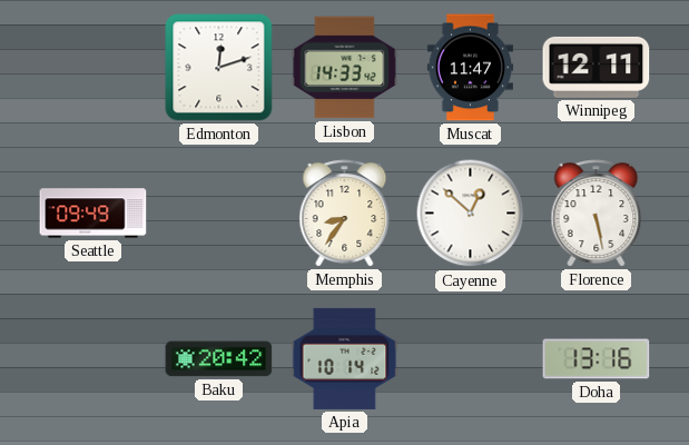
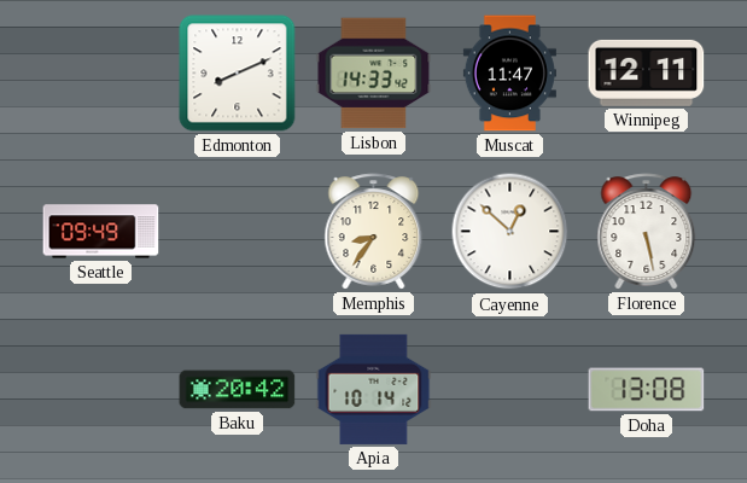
Edmonton: 12:12 -> 8:11
Doha: 13:16 -> 13:08
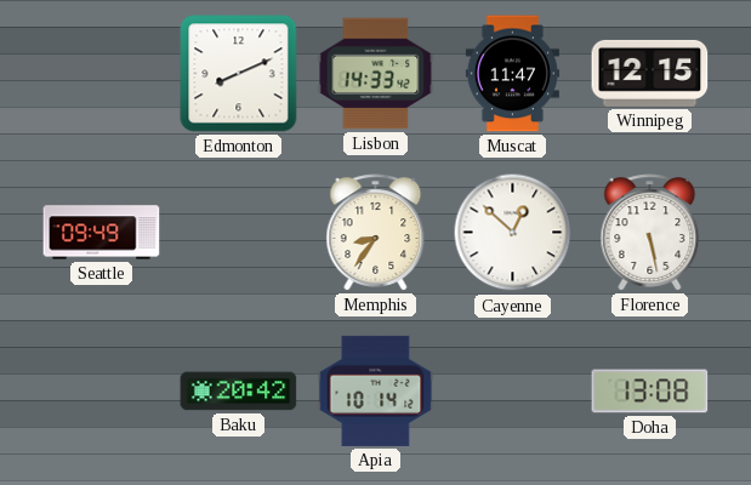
Winnipeg: 12:11 -> 12:15
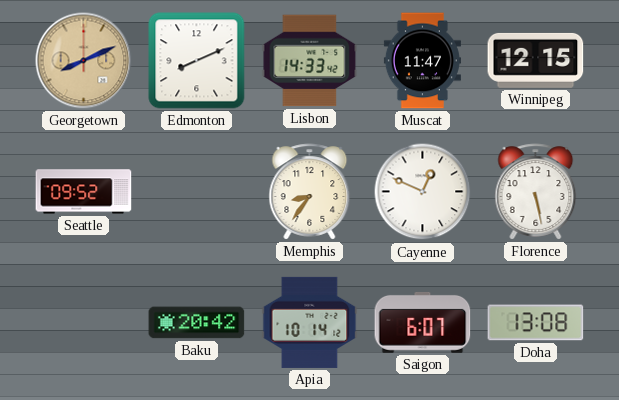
Georgetown: none -> 8:11
Seattle: 09:49 -> 09:52
Cayenne: 12:52 -> 12:49
Saigon: none -> 6:07
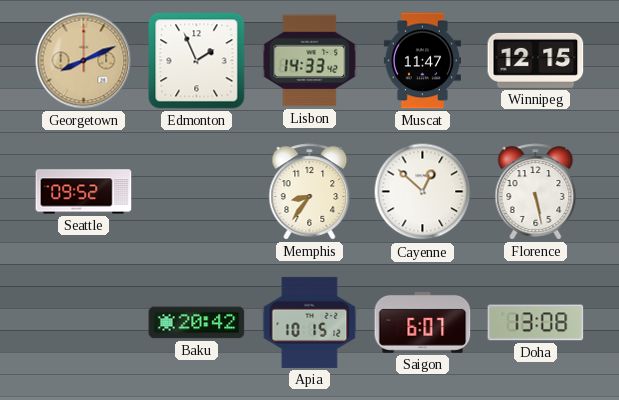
Edmonton: 8:11 -> 1:56
Cayenne: 12:49 -> 12:52
Apia: 10:14 -> 10:15
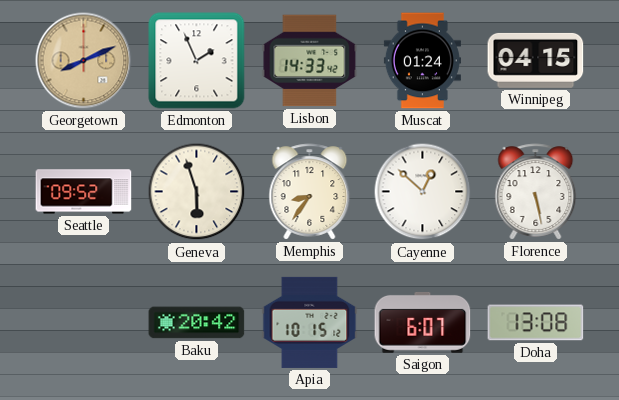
Muscat: 11:47 -> 01:24
Winnipeg: 12:15 -> 04:15
Geneva: none -> 5:57
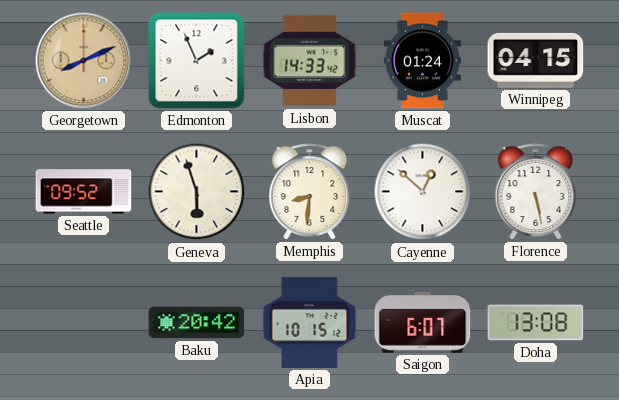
Memphis: 8:36 -> 8:31
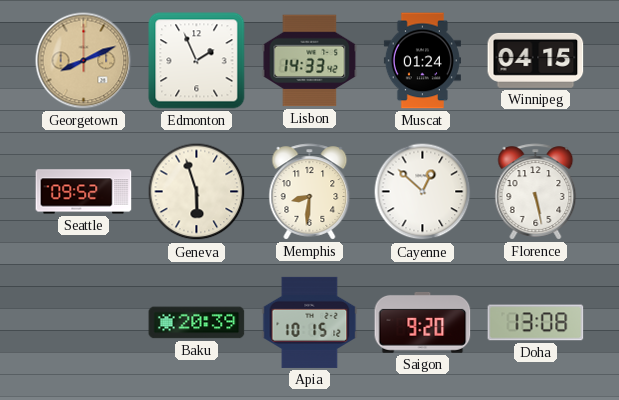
Baku: 20:42 -> 20:39
Saigon: 6:07 -> 9:20
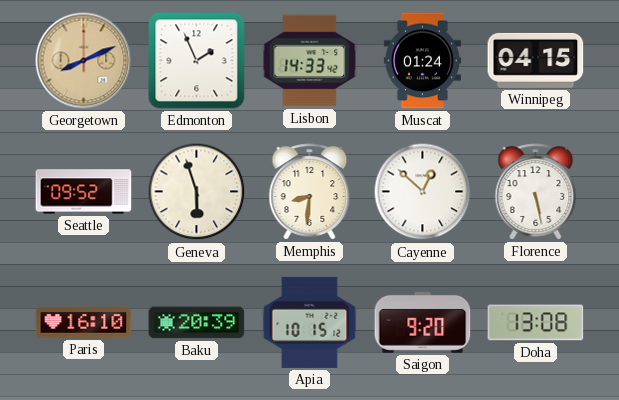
Paris: none -> 16:10
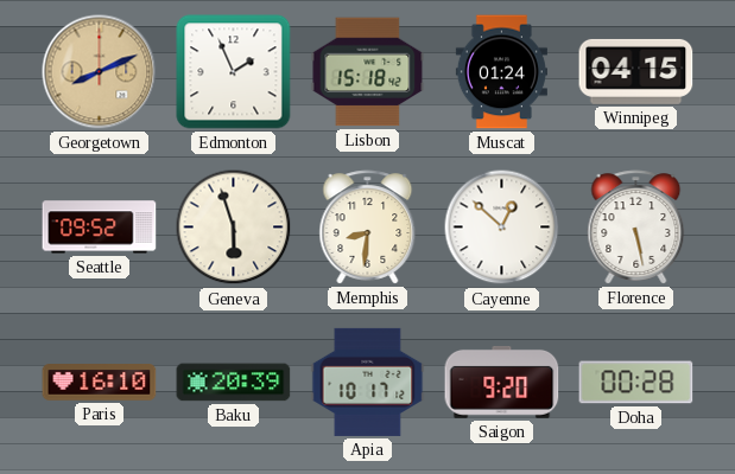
Lisbon: 14:33 -> 15:18
Apia: 10:15 -> 10:17
Doha: 13:08 -> 00:28
